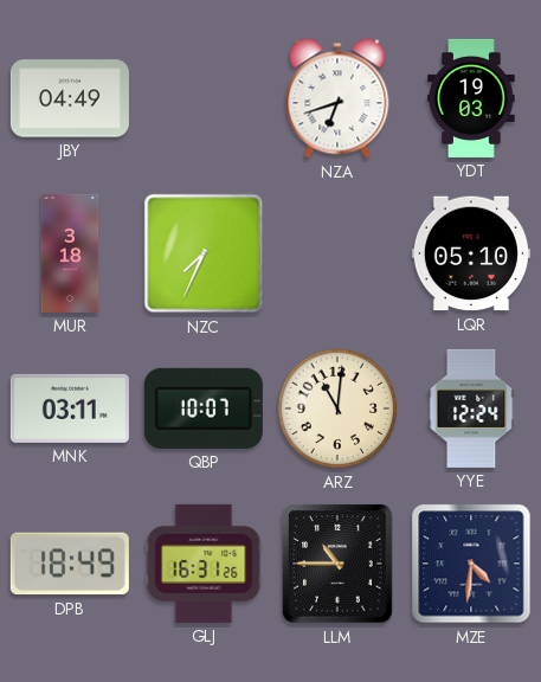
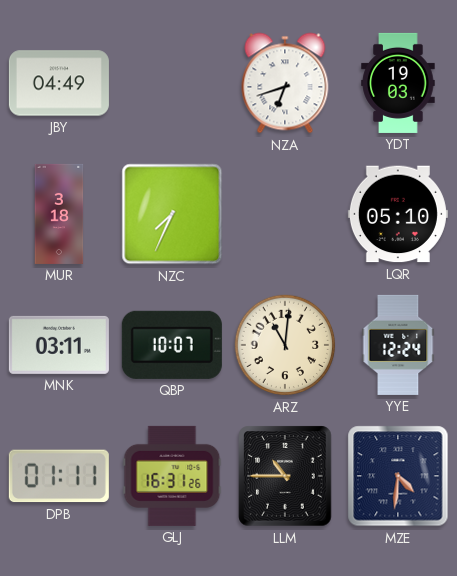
DPB: 18:49 -> 01:11
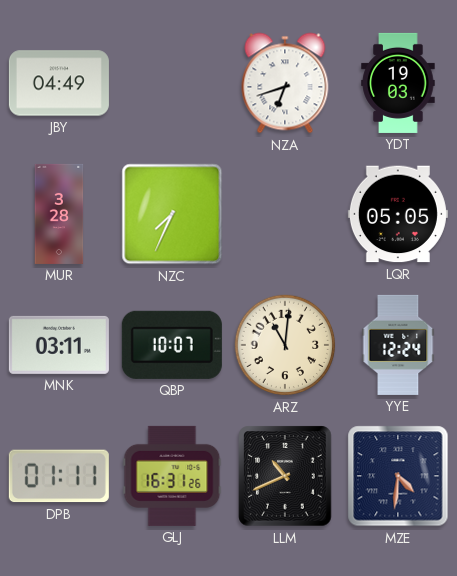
MUR: 3:18 -> 3:28
LQR: 05:10 -> 05:05
LLM: 10:45 -> 10:41
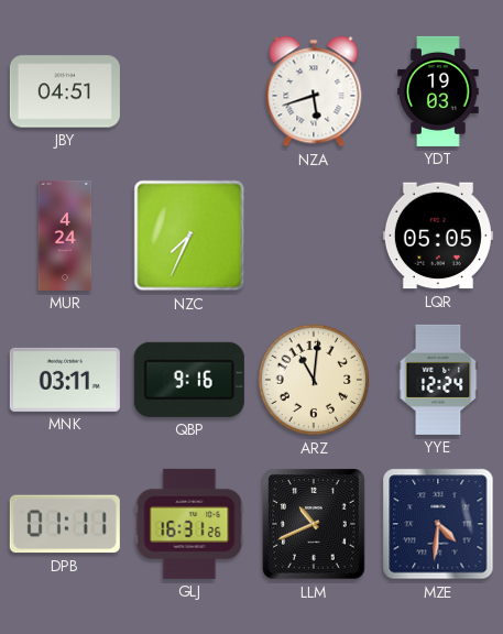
JBY: 04:49 -> 04:51
NZA: 6:42 -> 5:42
MUR: 3:28 -> 4:24
QBP: 10:07 -> 9:16
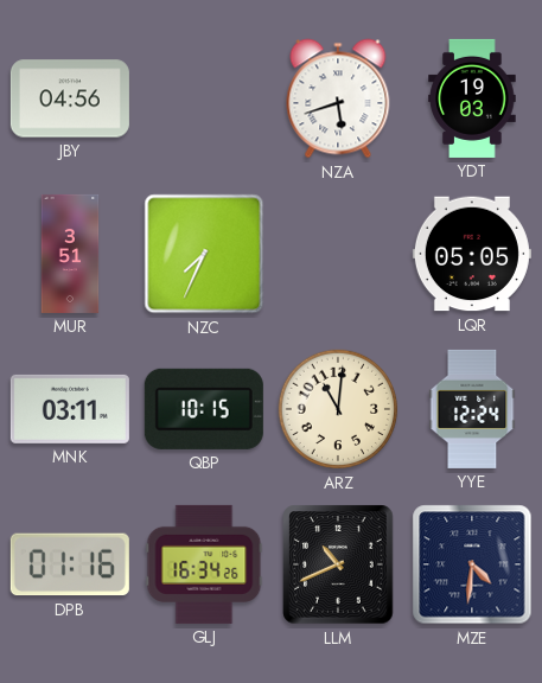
JBY: 04:51 -> 04:56
MUR: 4:24 -> 3:51
QBP: 9:16 -> 10:15
DPB: 01:11 -> 01:16
GLJ: 16:31 -> 16:34
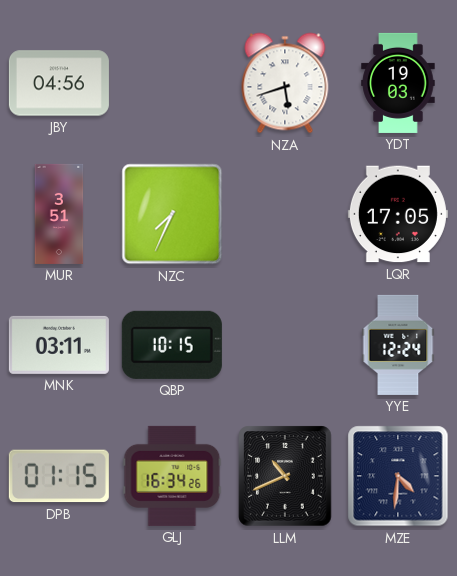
LQR: 05:05 -> 17:05
ARZ: 11:01 -> none
DPB: 01:16 -> 01:15
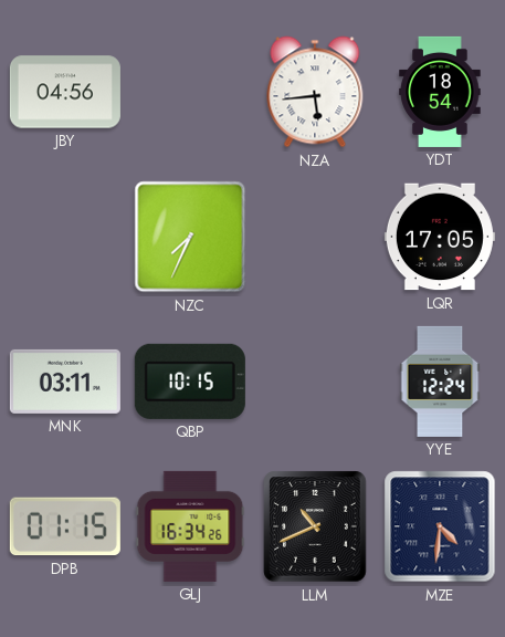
NZA: 5:42 -> 5:44
YDT: 19:03 -> 18:54
MUR: 3:51 -> none
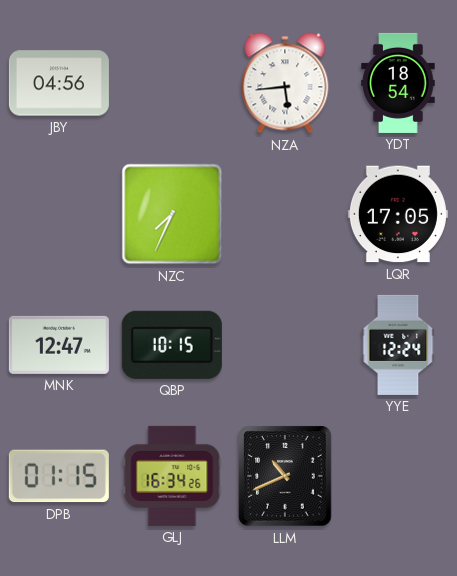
MNK: 03:11 -> 12:47
MZE: 4:31 -> none
